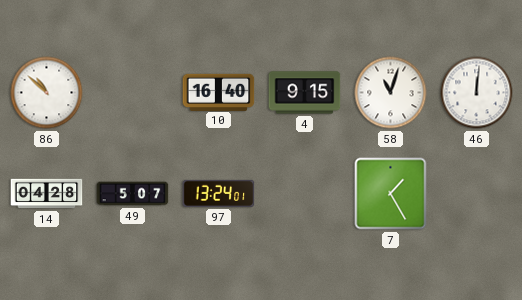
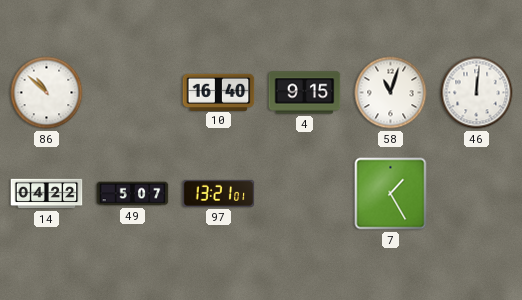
14: 04:28 -> 04:22
97: 13:24 -> 13:21
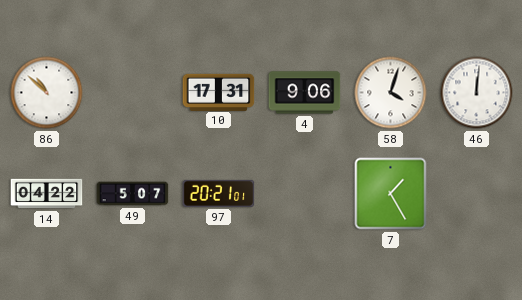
10: 16:40 -> 17:31
4: 9:15 -> 9:06
58: 11:03 -> 4:03
97: 13:21 -> 20:21
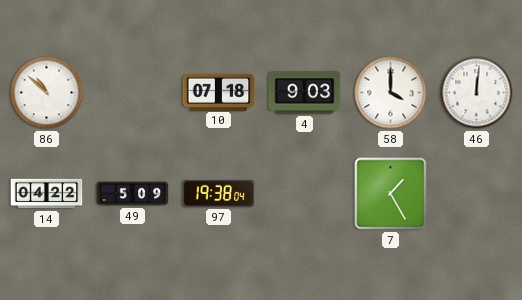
10: 17:31 -> 07:18
4: 9:06 -> 9:03
58: 4:03 -> 4:00
49: 5:07 -> 5:09
97: 20:21 -> 19:38
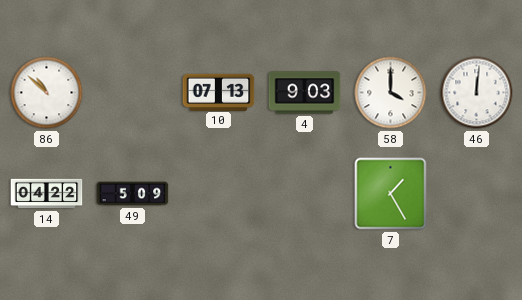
10: 07:18 -> 07:13
97: 19:38 -> none
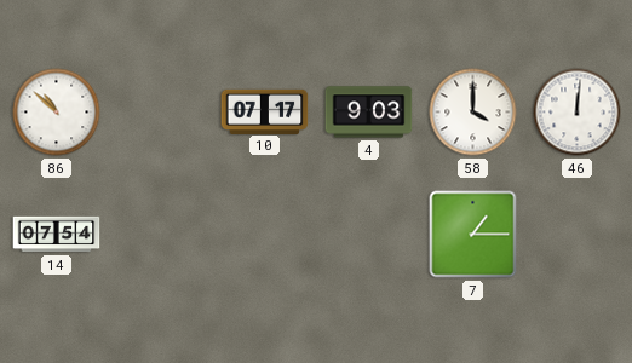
10: 07:13 -> 07:17
14: 04:22 -> 07:54
49: 5:09 -> none
7: 1:25 -> 1:15
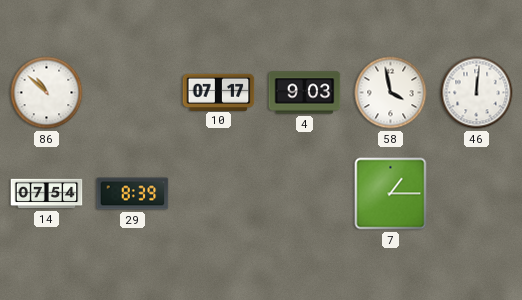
58: 4:00 -> 3:58
29: none -> 8:39
